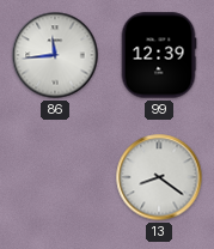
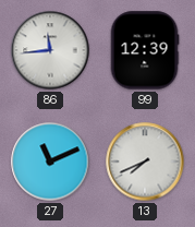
27: none -> 11:11
13: 8:21 -> 7:41
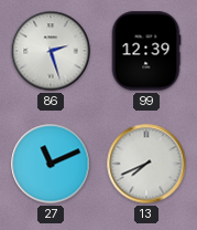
86: 11:44 -> 2:27
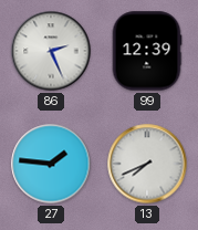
86: 2:27 -> 2:26
27: 11:11 -> 1:46
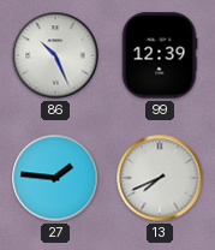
86: 2:26 -> 10:26
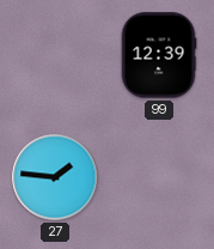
86: 10:26 -> none
13: 7:41 -> none
